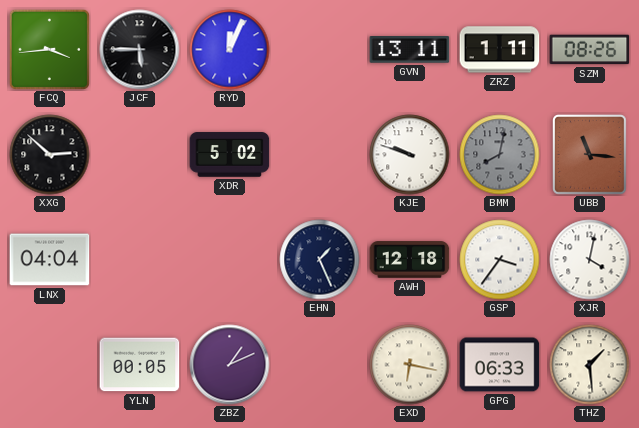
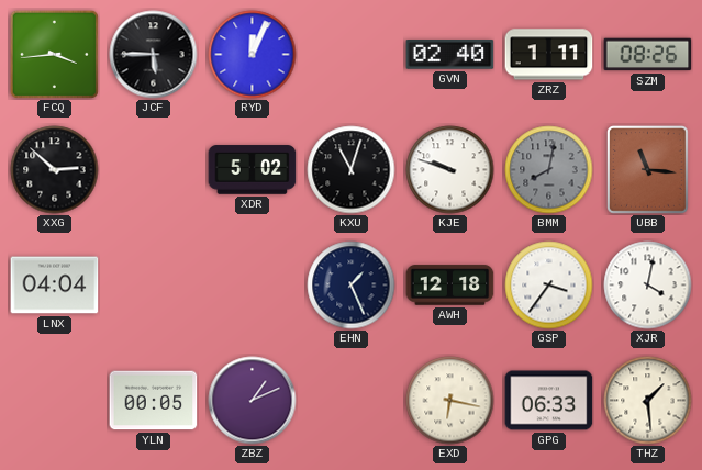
GVN: 13:11 -> 02:40
KXU: none -> 11:03
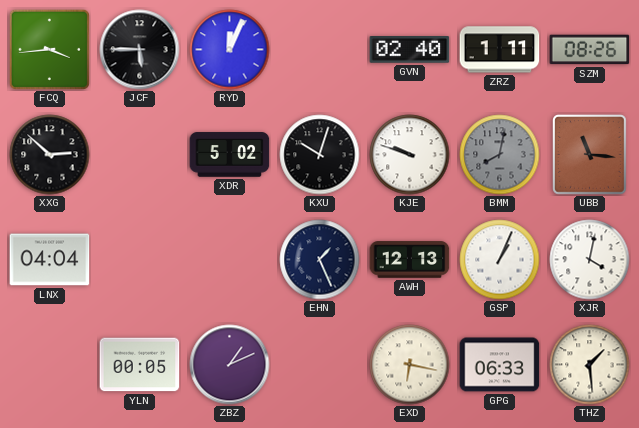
KXU: 11:03 -> 10:03
AWH: 12:18 -> 12:13
GSP: 3:36 -> 1:04
